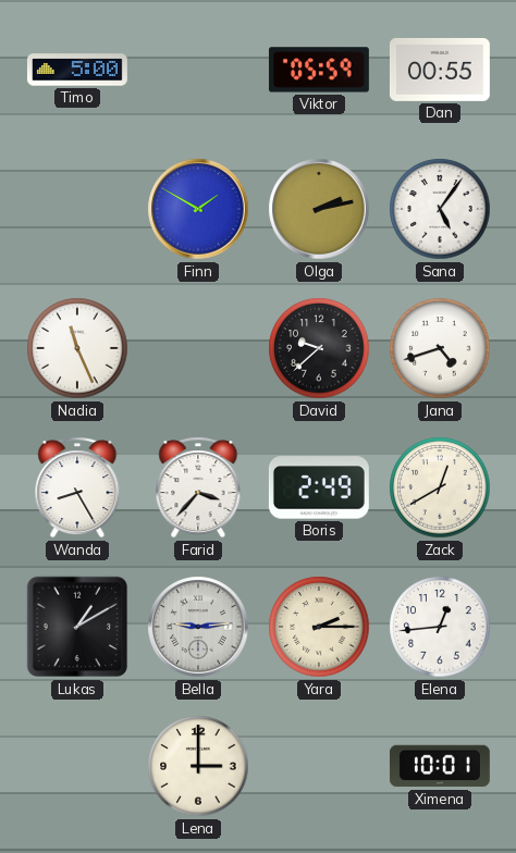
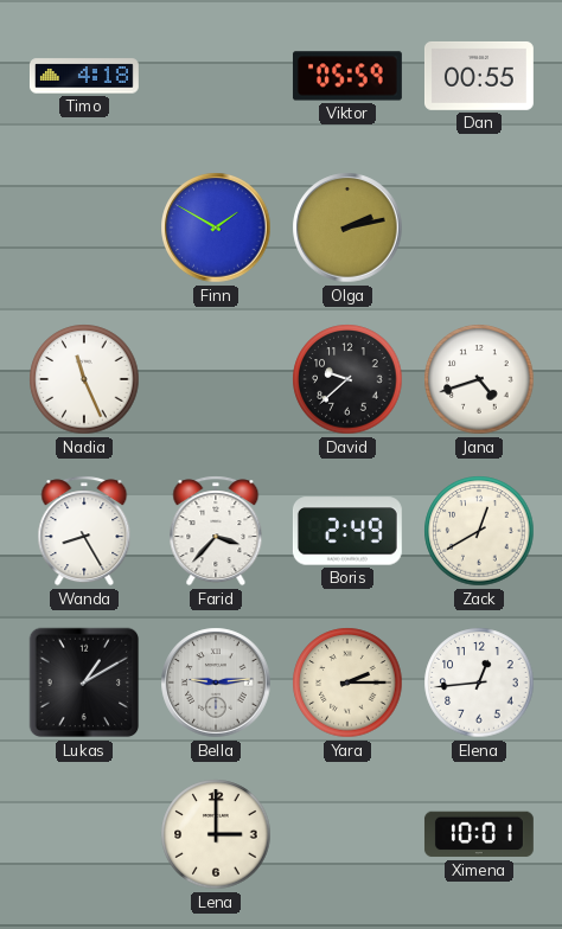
Timo: 5:00 -> 4:18
Sana: 5:06 -> none
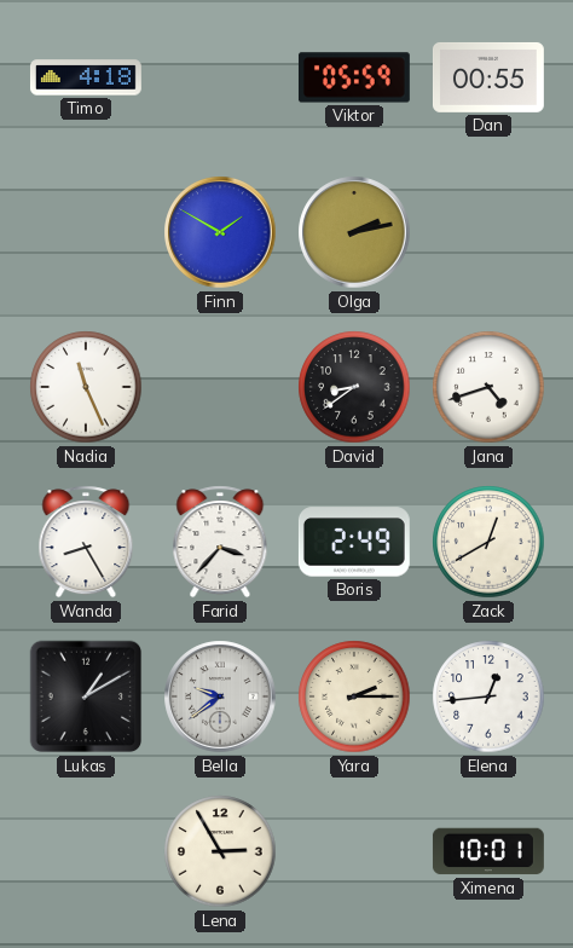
David: 9:38 -> 8:39
Bella: 9:14 -> 9:39
Lena: 3:00 -> 2:55
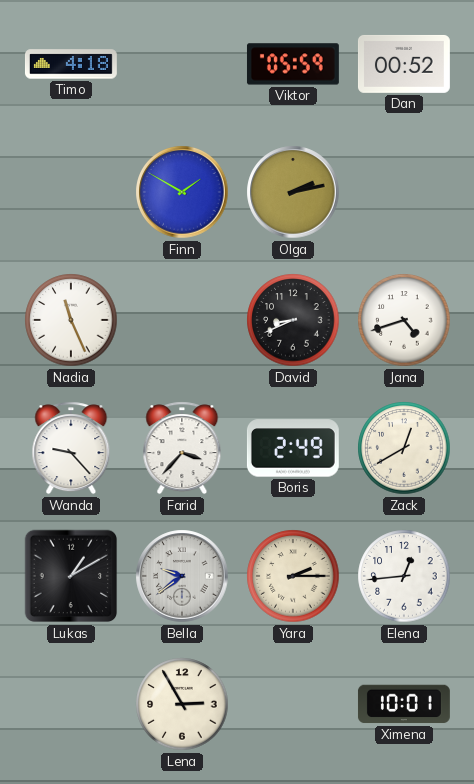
Dan: 00:55 -> 00:52
David: 8:39 -> 8:41
Wanda: 8:25 -> 9:23
